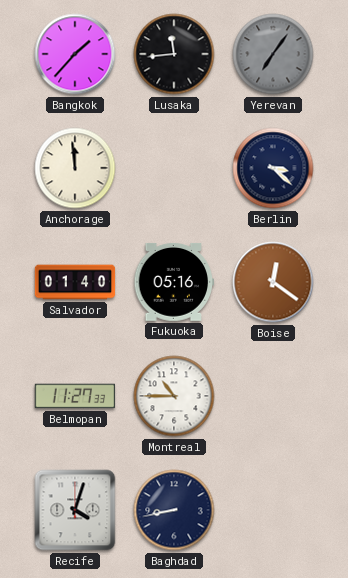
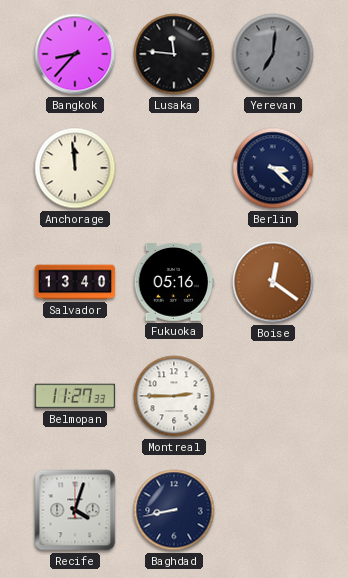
Bangkok: 1:37 -> 8:37
Lusaka: 11:44 -> 11:46
Yerevan: 7:06 -> 7:01
Salvador: 01:40 -> 13:40
Montreal: 10:45 -> 2:45
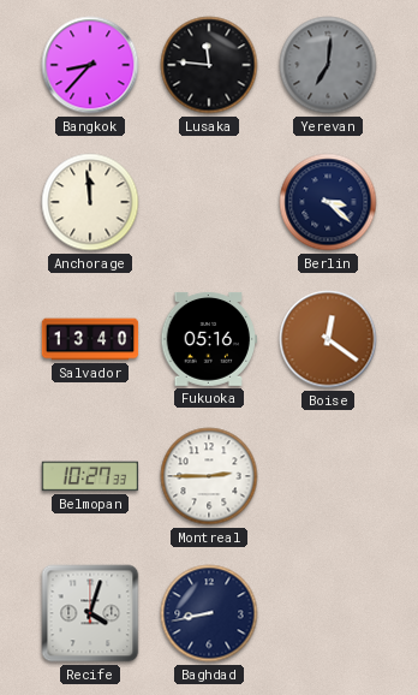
Belmopan: 11:27 -> 10:27
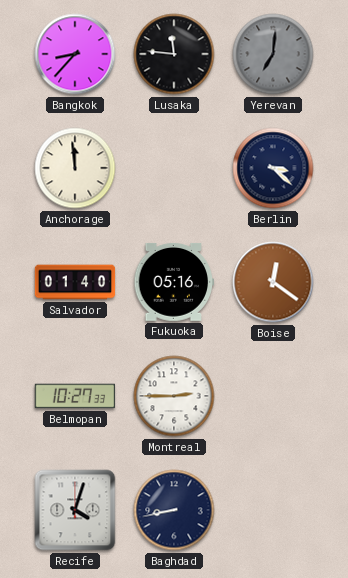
Salvador: 13:40 -> 01:40
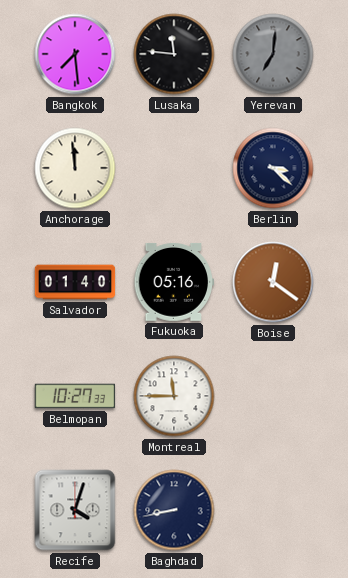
Bangkok: 8:37 -> 7:29
Montreal: 2:45 -> 11:45
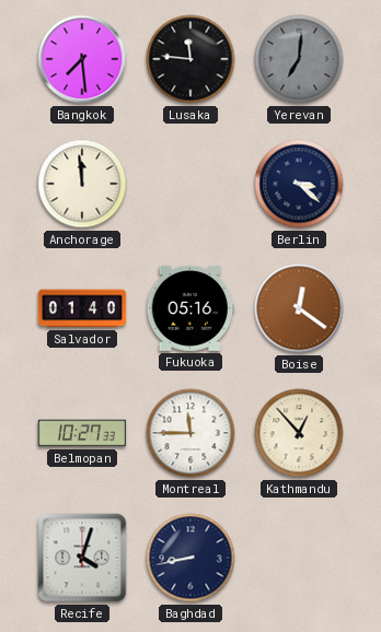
Kathmandu: none -> 12:53
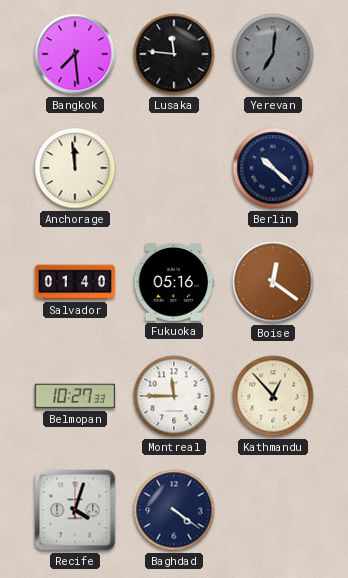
Berlin: 3:22 -> 10:22
Baghdad: 8:43 -> 4:21
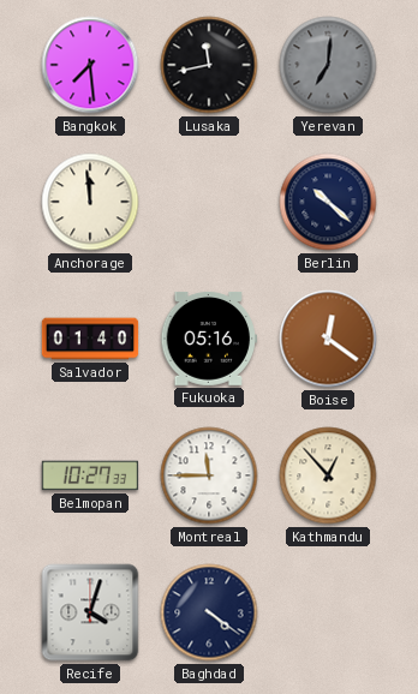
Lusaka: 11:46 -> 11:43
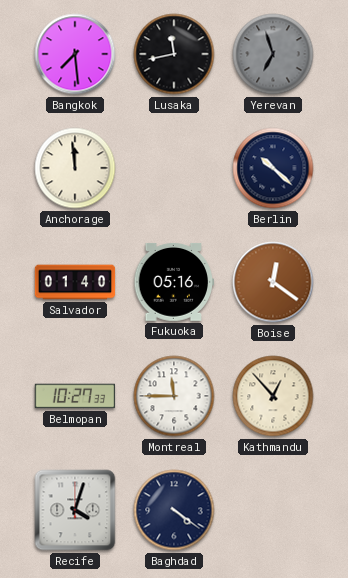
Yerevan: 7:01 -> 6:57
